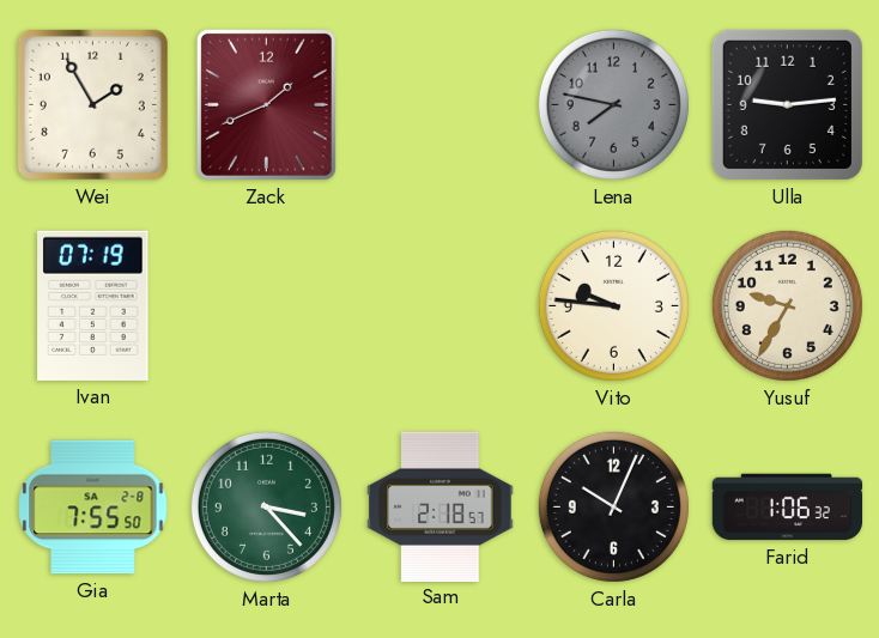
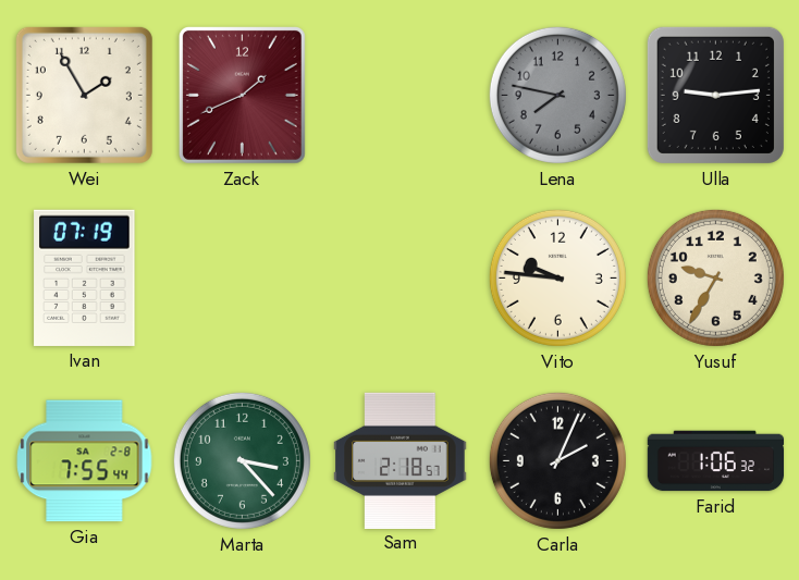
Gia: 7:55:50 -> 7:55:44
Carla: 10:04 -> 2:04
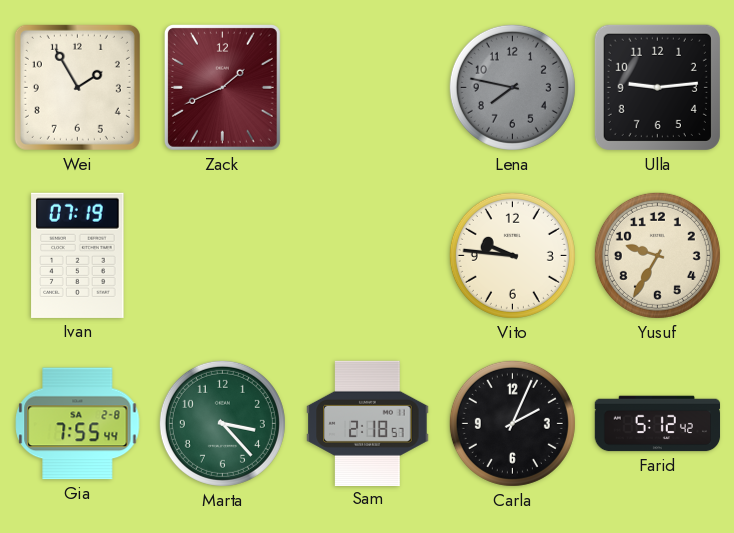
Farid: 1:06 -> 5:12
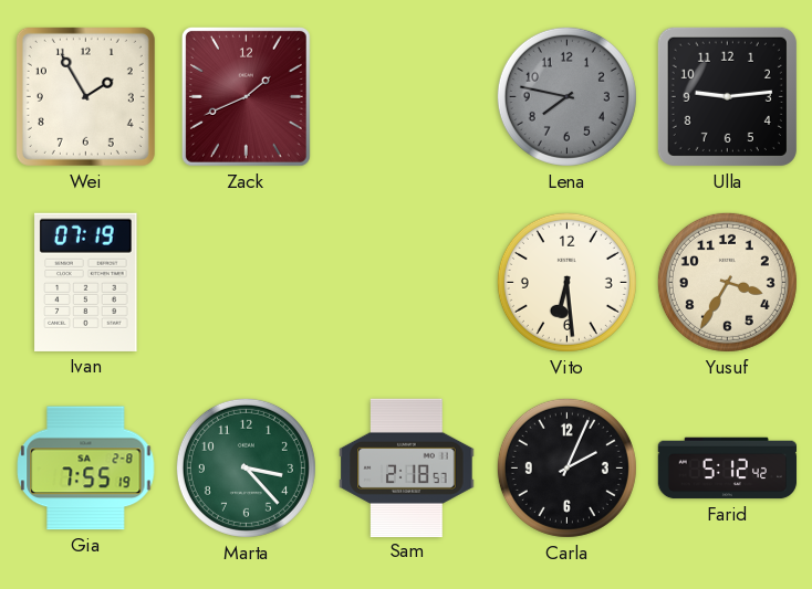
Vito: 9:46 -> 6:29
Yusuf: 9:35 -> 3:35
Gia: 7:55:44 -> 7:55:19
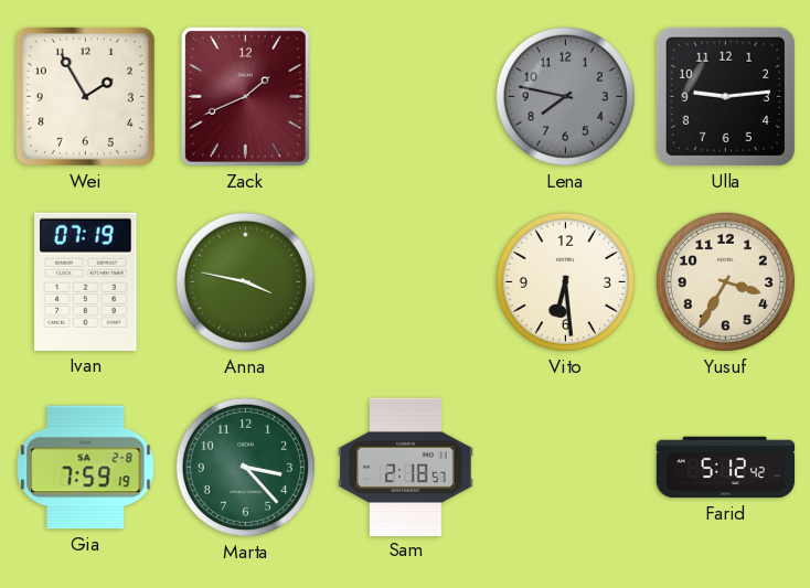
Anna: none -> 3:47
Gia: 7:55 -> 7:59
Carla: 2:04 -> none
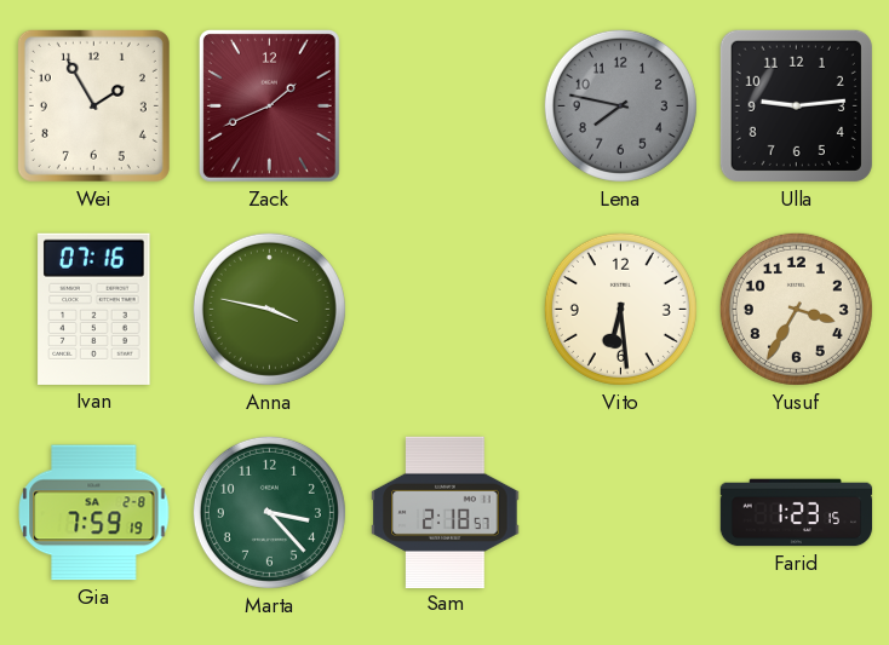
Ivan: 07:19 -> 07:16
Farid: 5:12 -> 1:23
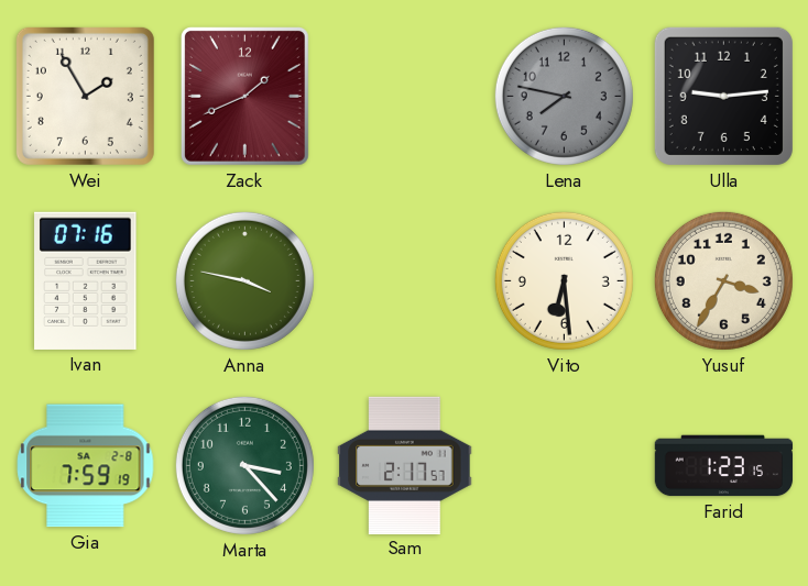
Sam: 2:18 -> 2:17
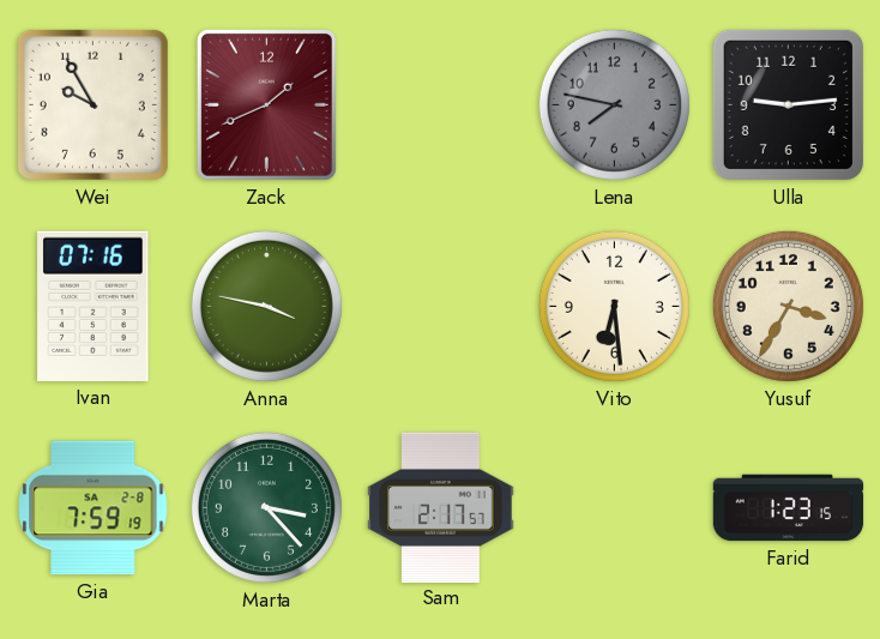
Wei: 1:55 -> 9:55
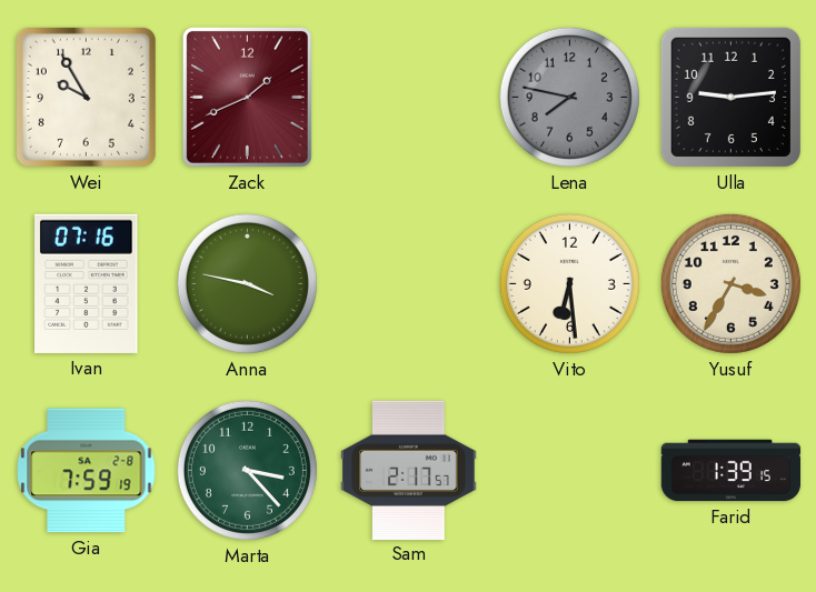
Farid: 1:23 -> 1:39
